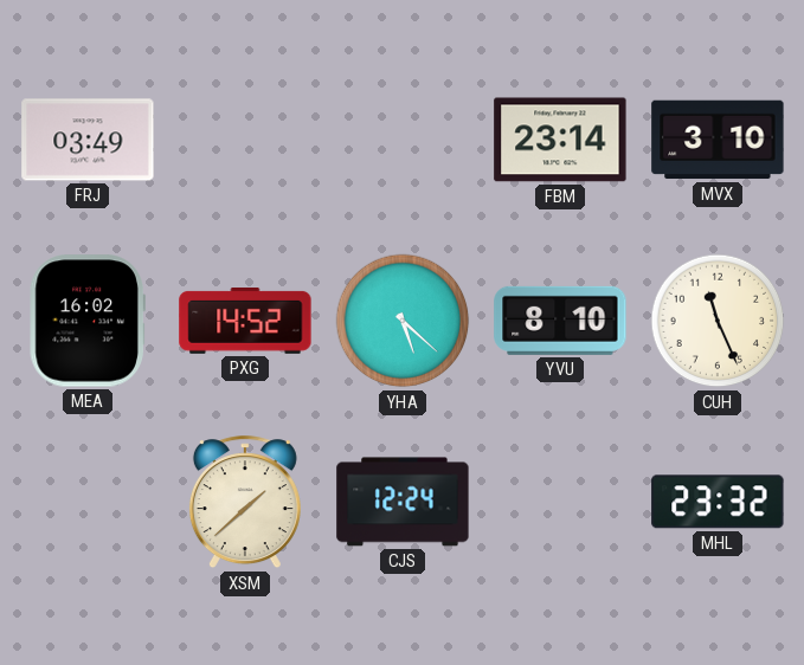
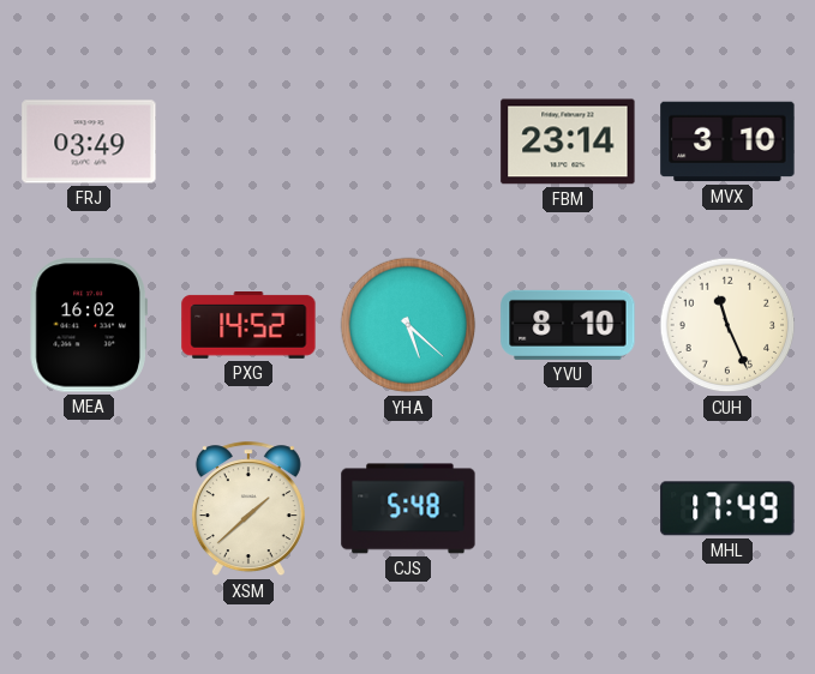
CJS: 12:24 -> 5:48
MHL: 23:32 -> 17:49
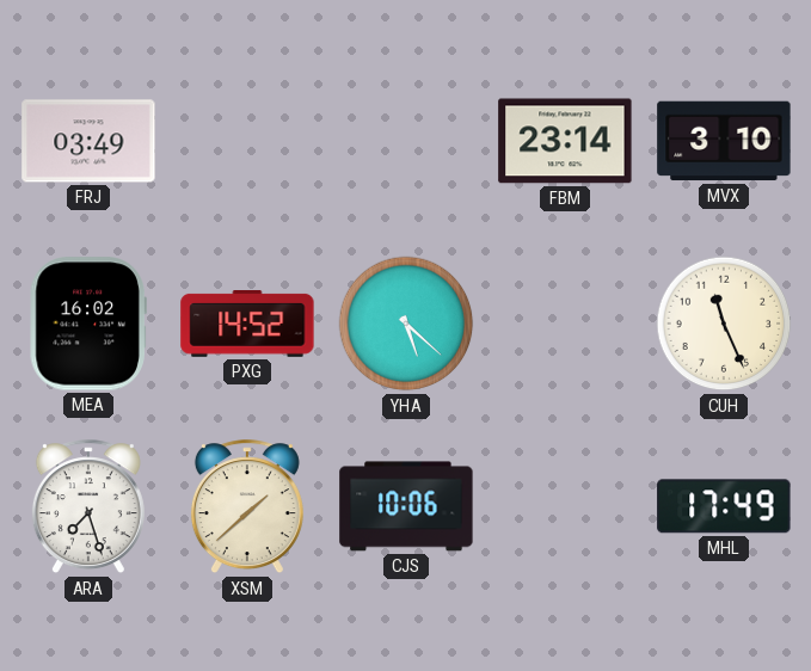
YVU: 8:10 -> none
ARA: none -> 7:27
CJS: 5:48 -> 10:06
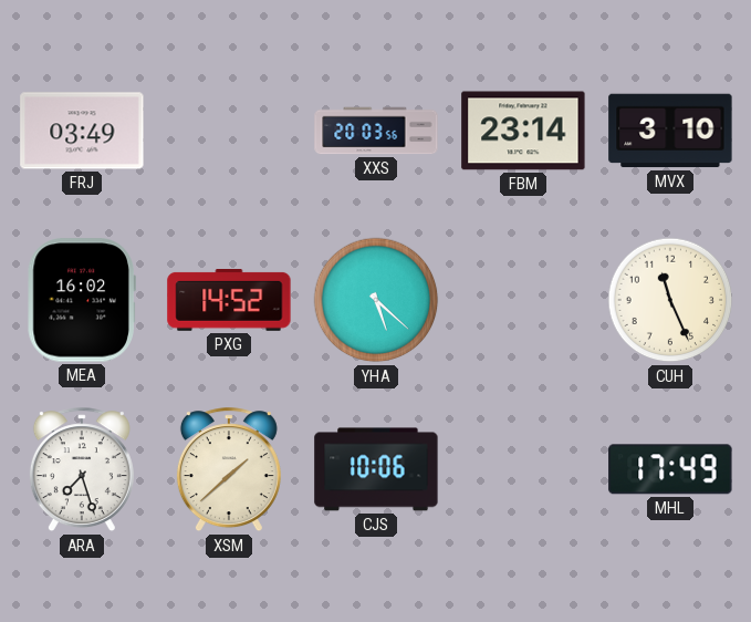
XXS: none -> 20:03
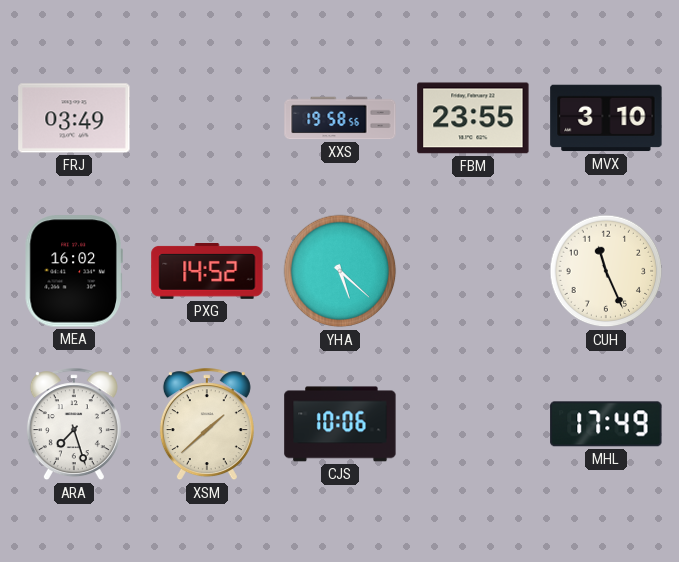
XXS: 20:03 -> 19:58
FBM: 23:14 -> 23:55
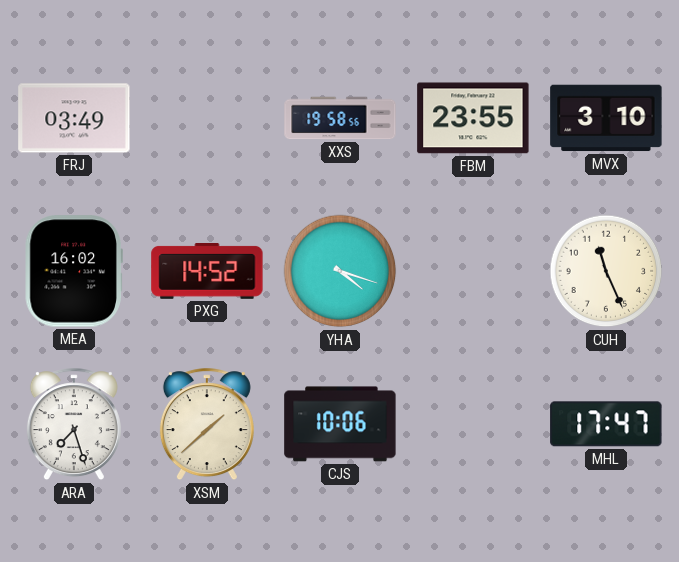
YHA: 5:22 -> 4:18
MHL: 17:49 -> 17:47
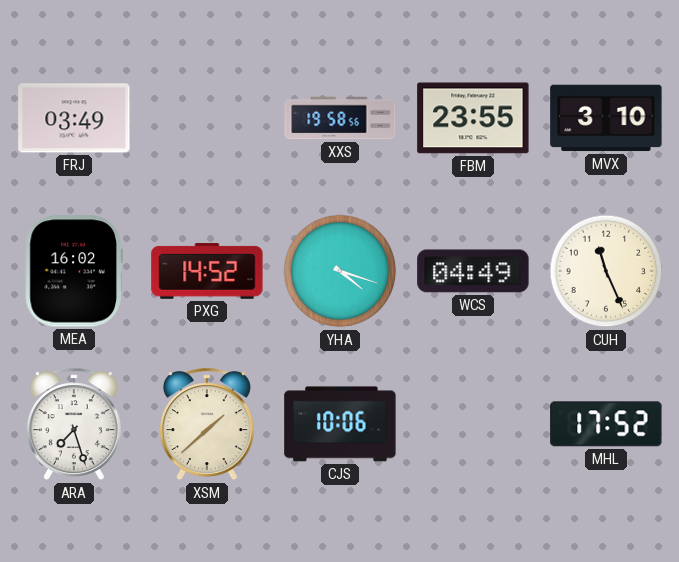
WCS: none -> 04:49
MHL: 17:47 -> 17:52
